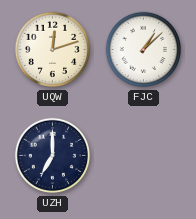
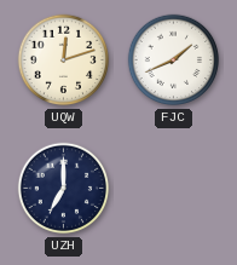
FJC: 1:08 -> 1:41
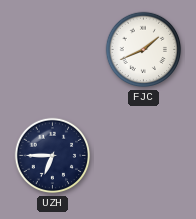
UQW: 12:12 -> none
UZH: 7:00 -> 6:45
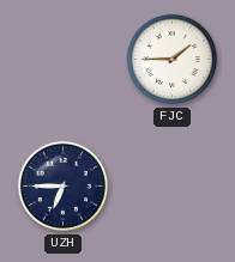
FJC: 1:41 -> 1:45
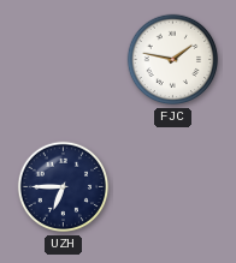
FJC: 1:45 -> 1:47
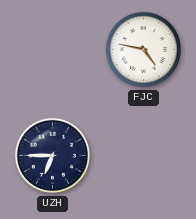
FJC: 1:47 -> 4:47
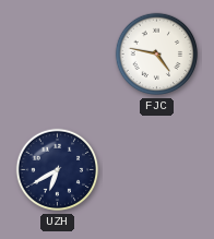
UZH: 6:45 -> 6:40
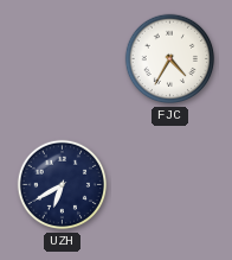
FJC: 4:47 -> 4:35
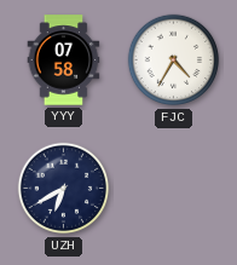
YYY: none -> 07:58
